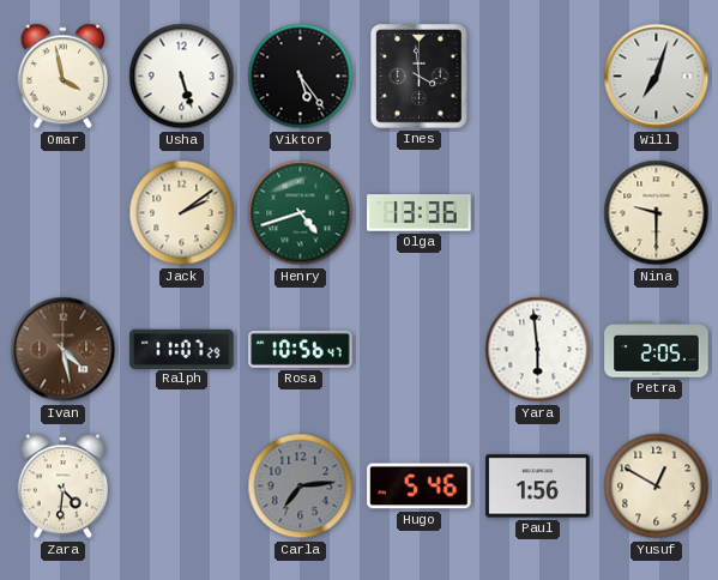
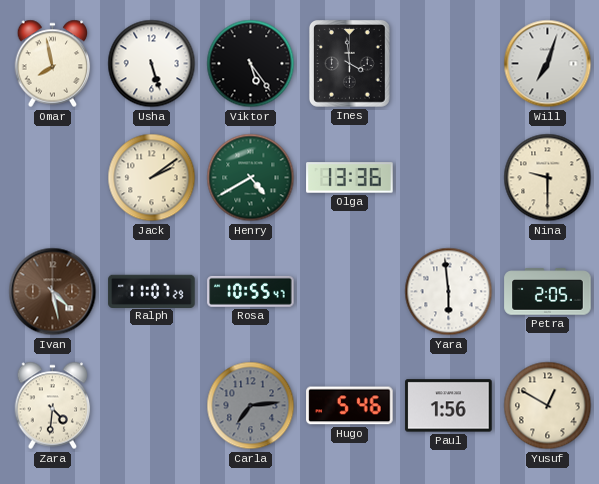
Omar: 3:58 -> 7:58
Henry: 4:42 -> 4:40
Rosa: 10:56 -> 10:55
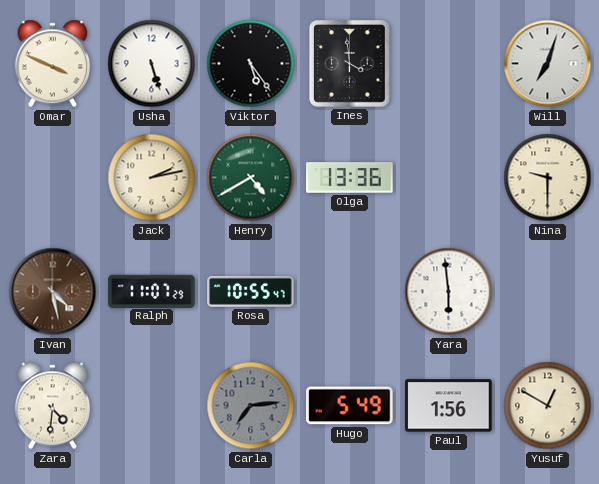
Omar: 7:58 -> 3:49
Jack: 2:09 -> 2:13
Petra: 2:05 -> none
Hugo: 5:46 -> 5:49
